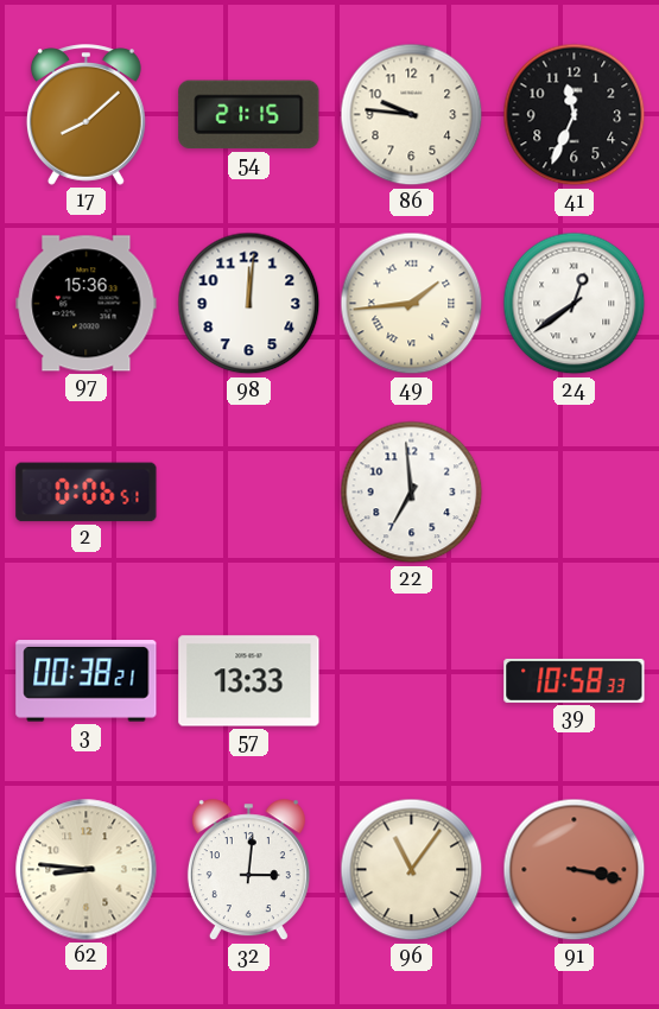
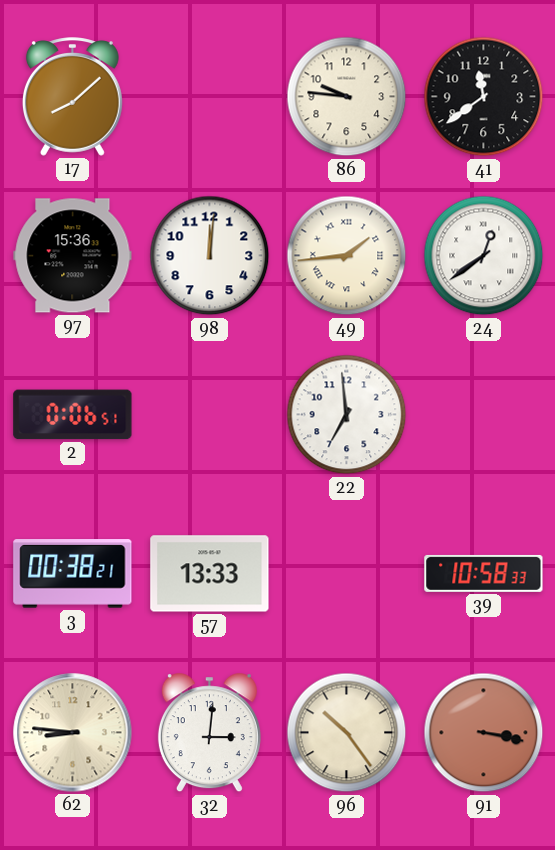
54: 21:15 -> none
41: 11:34 -> 11:39
96: 11:06 -> 10:24
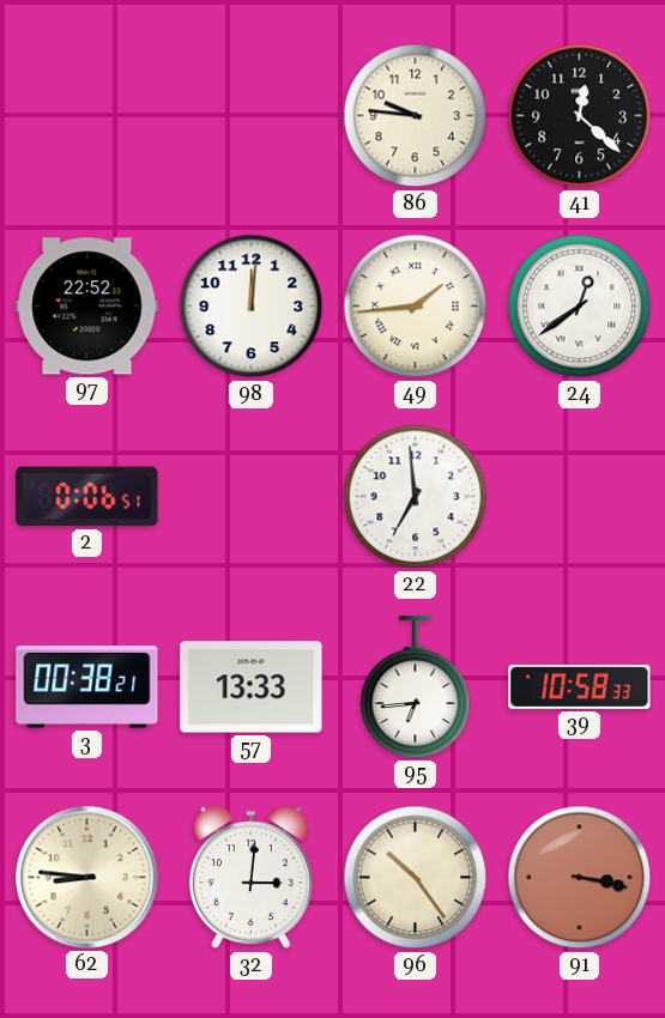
17: 8:08 -> none
41: 11:39 -> 12:22
97: 15:36 -> 22:52
95: none -> 6:44
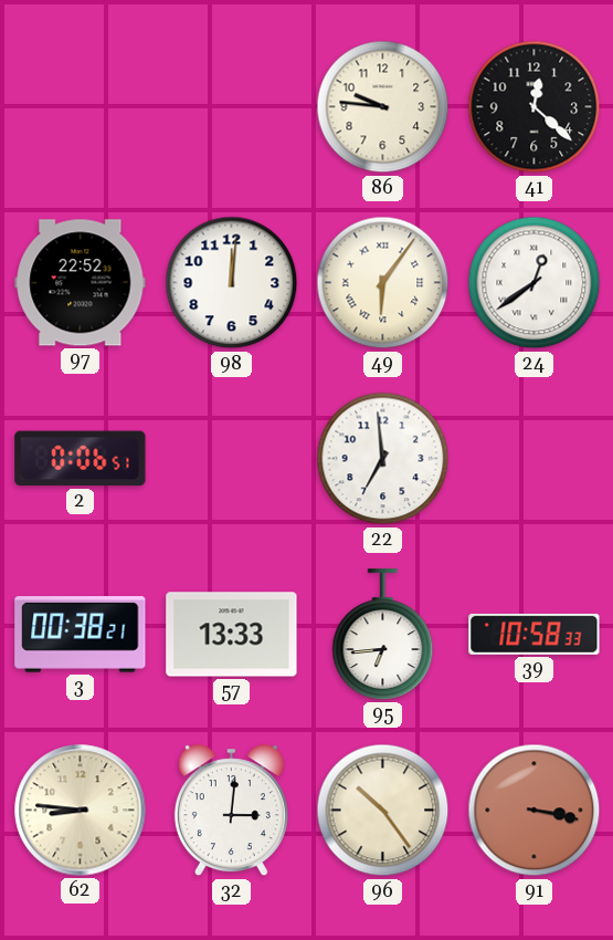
49: 1:44 -> 6:06
